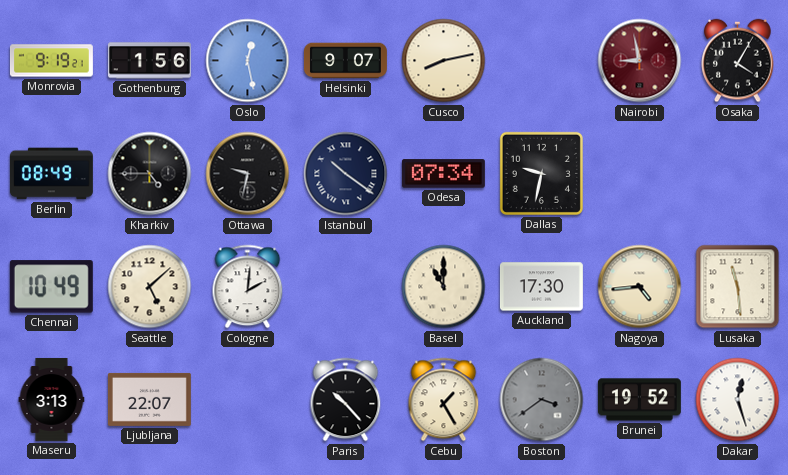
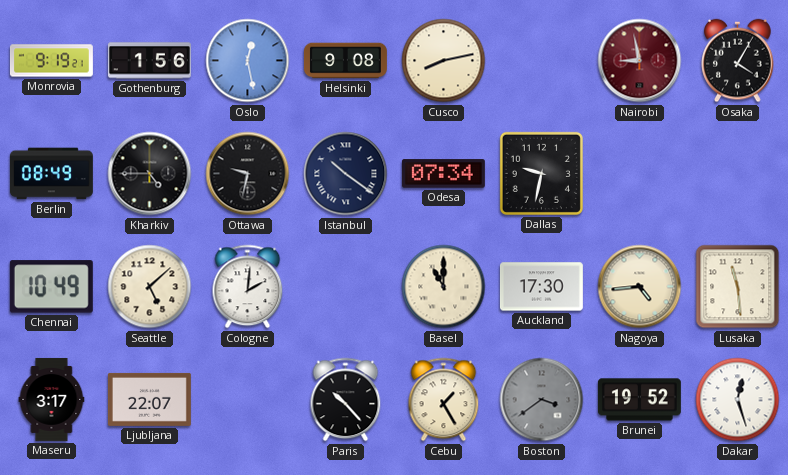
Helsinki: 9:07 -> 9:08
Maseru: 3:13 -> 3:17
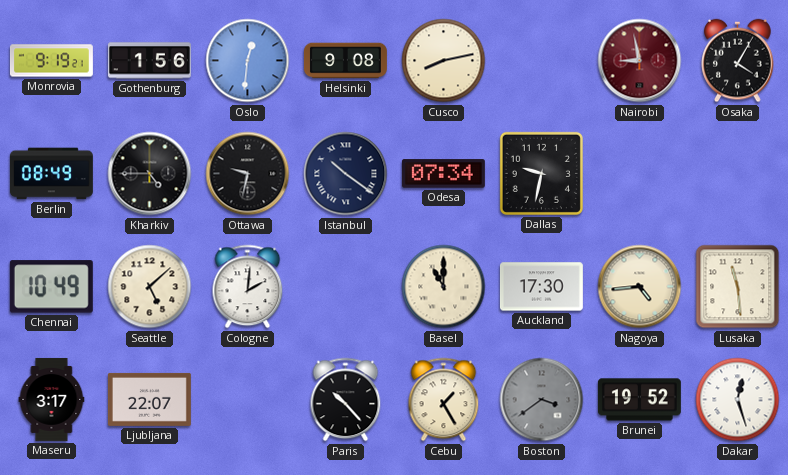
Oslo: 12:28 -> 12:31
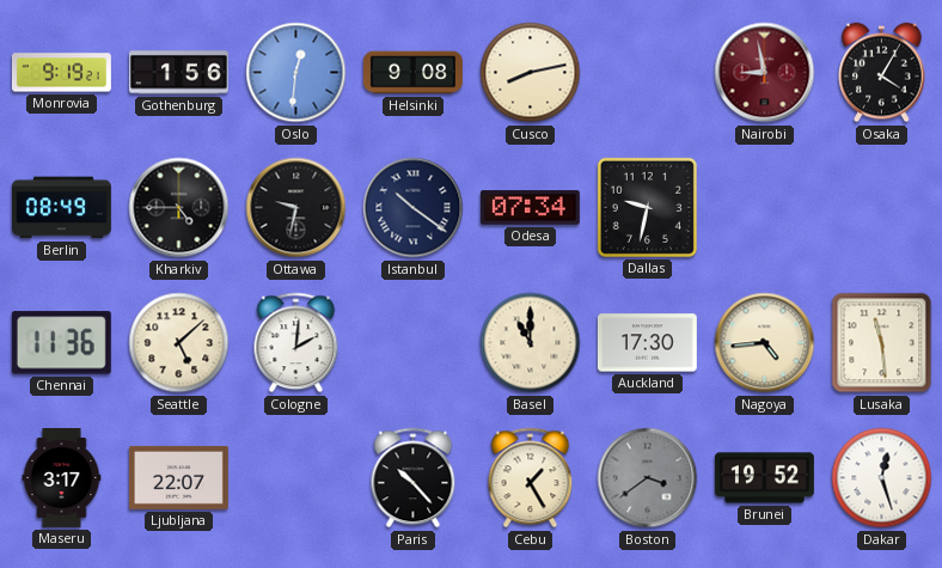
Chennai: 10:49 -> 11:36
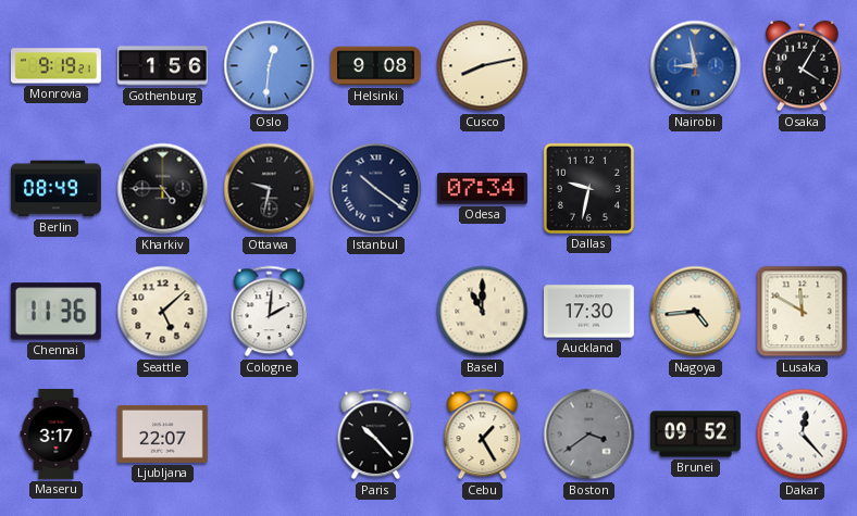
Nairobi dial: burgundy -> blue
Lusaka: 11:29 -> 11:50
Brunei: 19:52 -> 09:52
Dakar: 12:27 -> 12:23
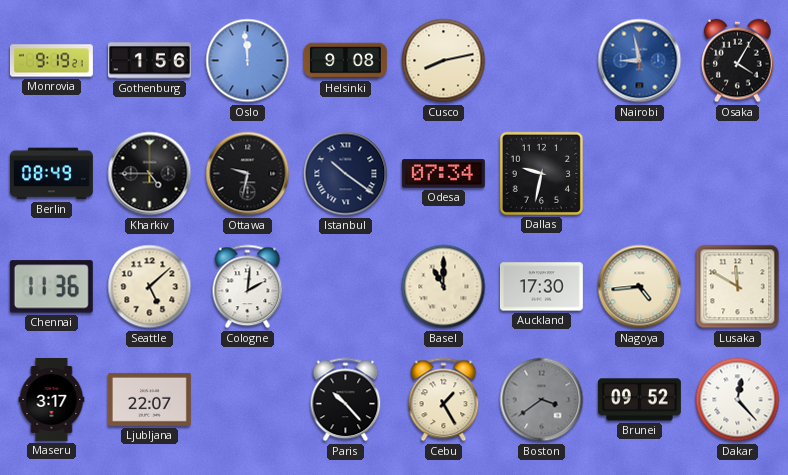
Oslo: 12:31 -> 11:59
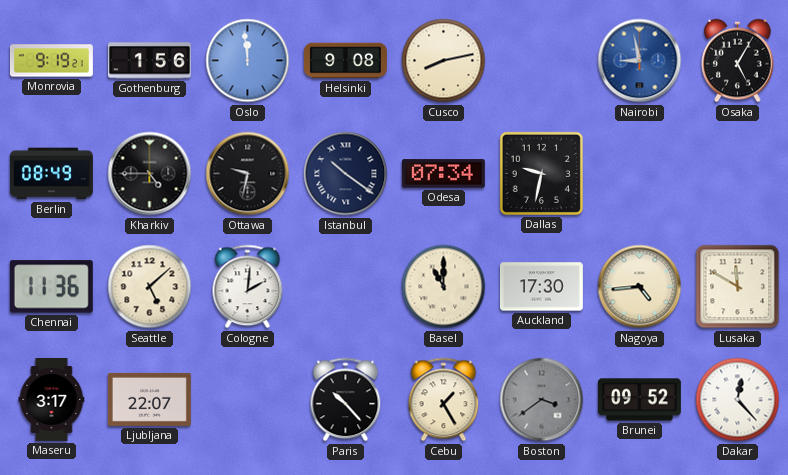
Osaka: 4:05 -> 5:05
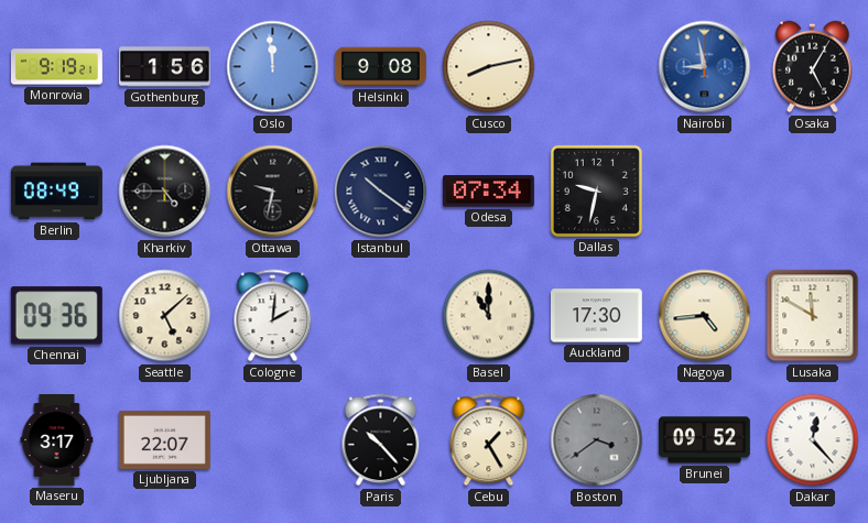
Chennai: 11:36 -> 09:36
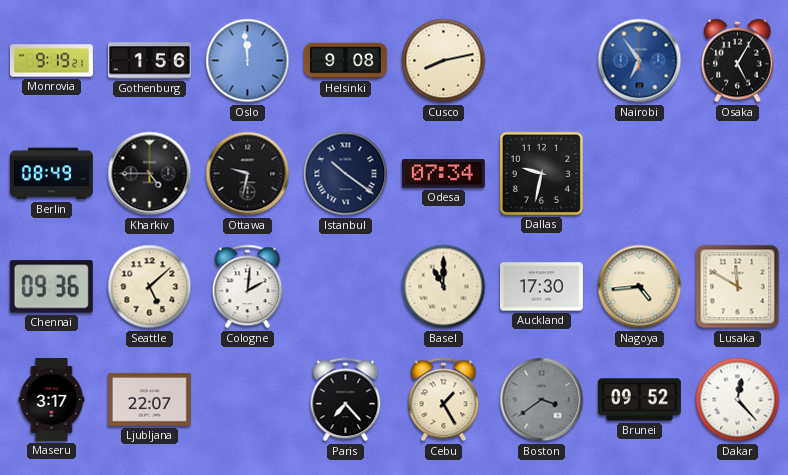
Nairobi: 8:58 -> 6:54
Paris: 10:23 -> 7:23
